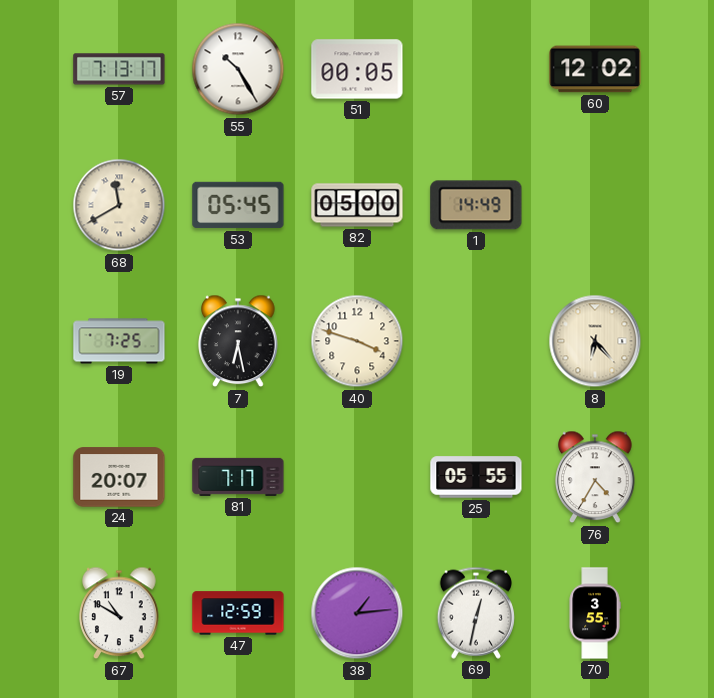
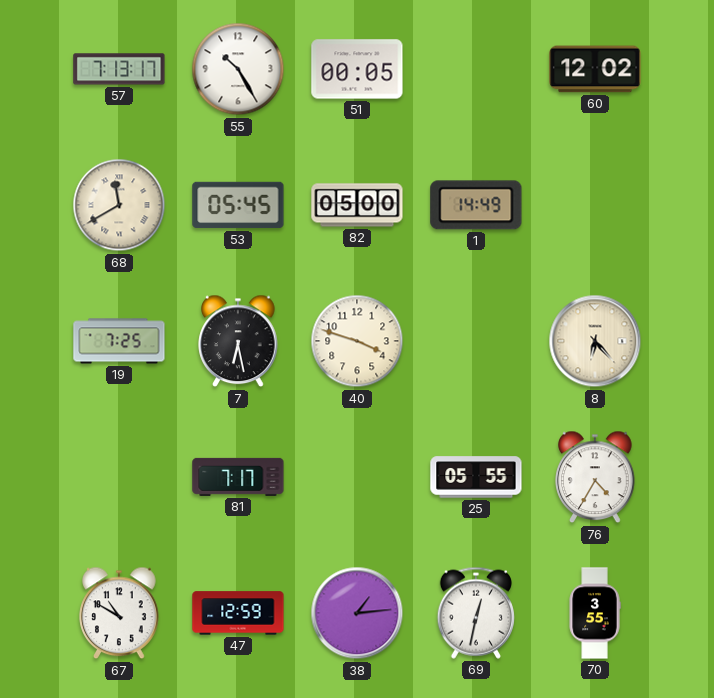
24: 20:07 -> none
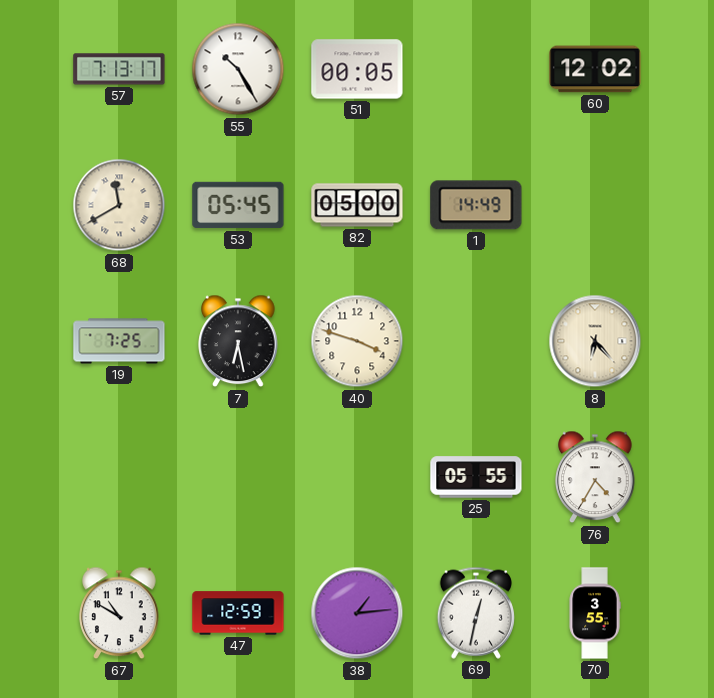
81: 7:17 -> none
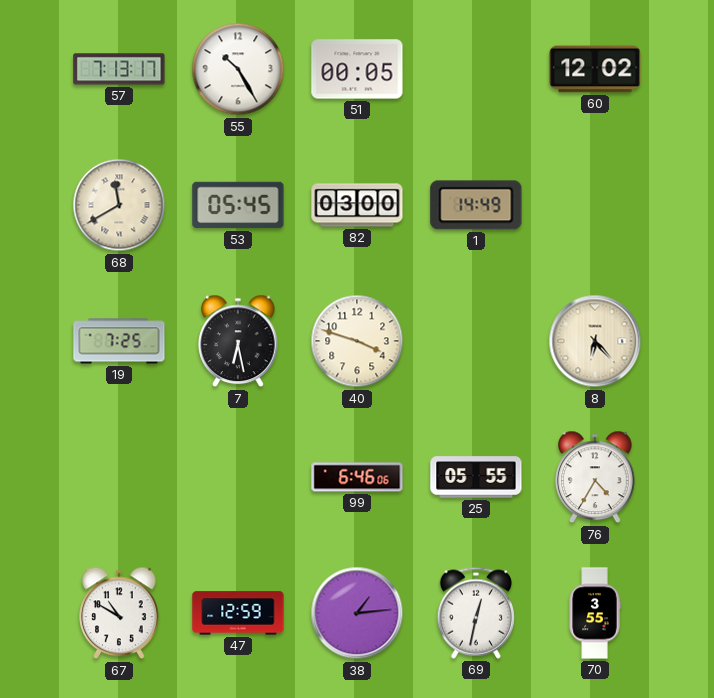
82: 05:00 -> 03:00
99: none -> 6:46
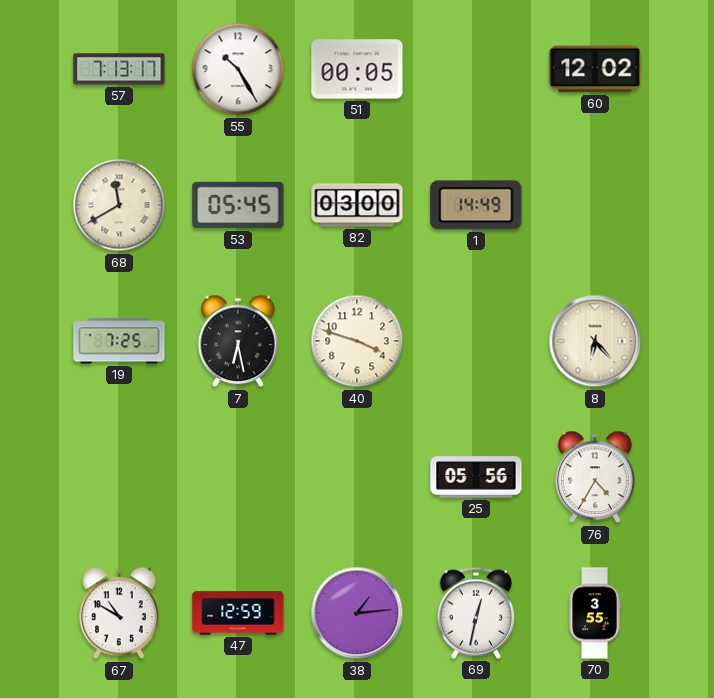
99: 6:46 -> none
25: 05:55 -> 05:56
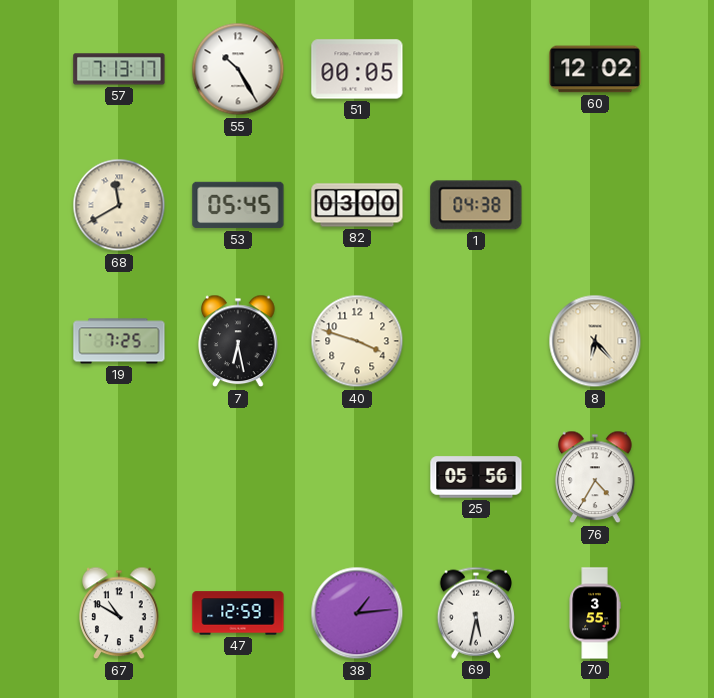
1: 14:49 -> 04:38
69: 12:32 -> 5:32
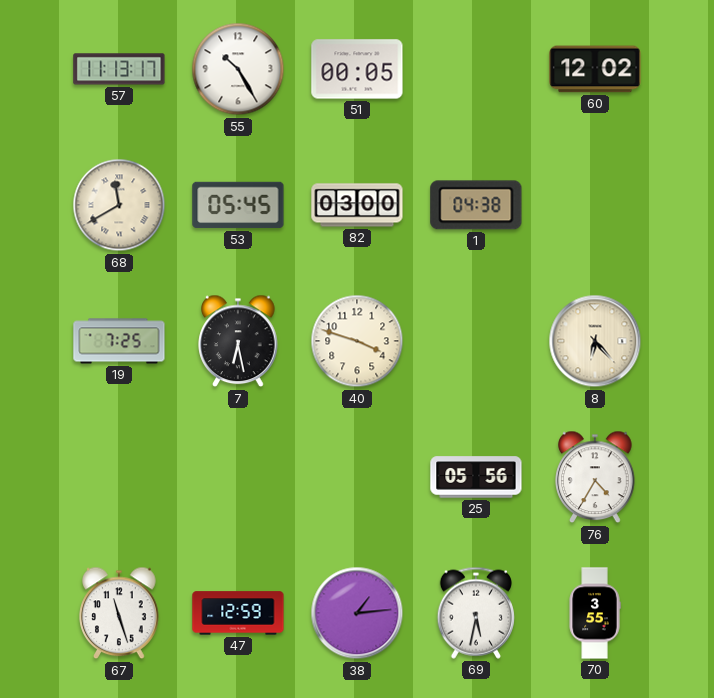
57: 7:13 -> 11:13
67: 10:50 -> 11:27
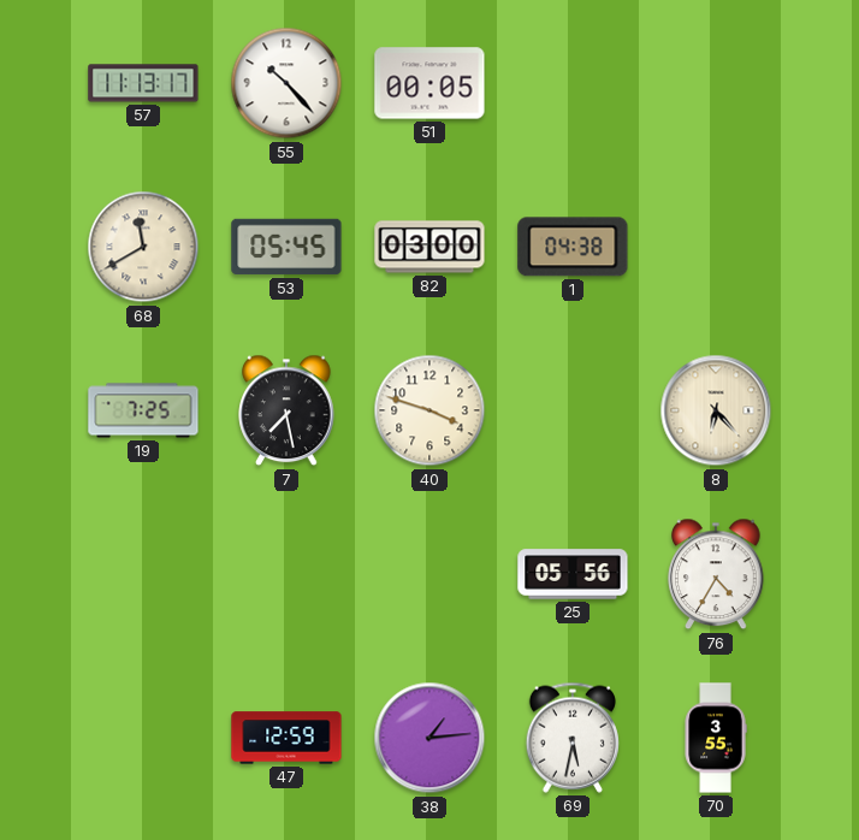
55: 10:25 -> 10:23
60: 12:02 -> none
7: 6:28 -> 7:28
67: 11:27 -> none
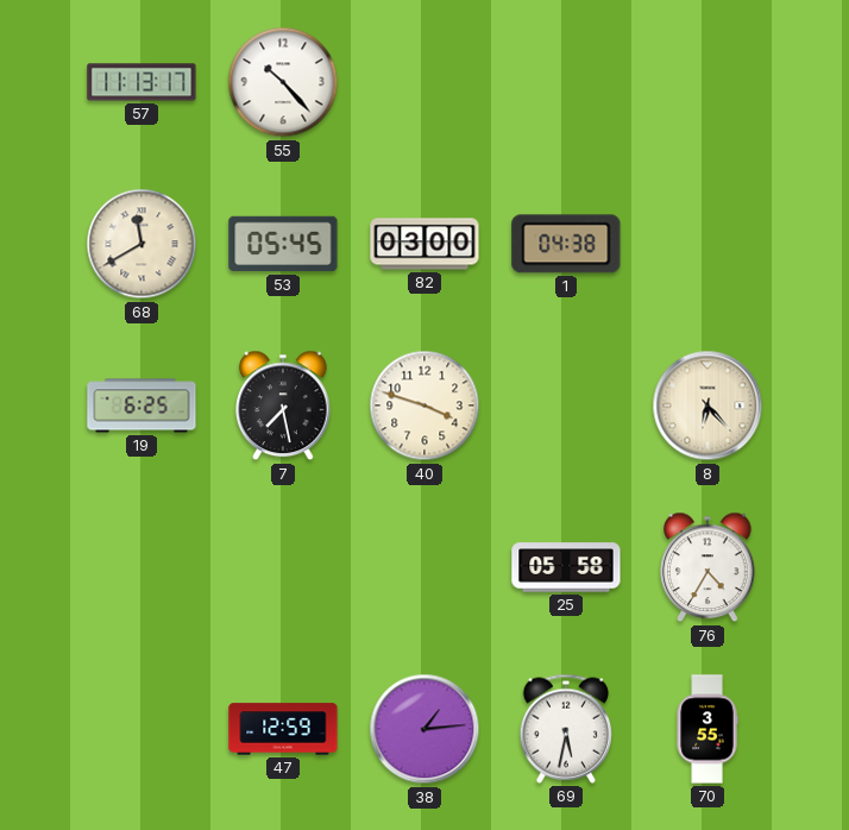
51: 00:05 -> none
19: 7:25 -> 6:25
25: 05:56 -> 05:58
